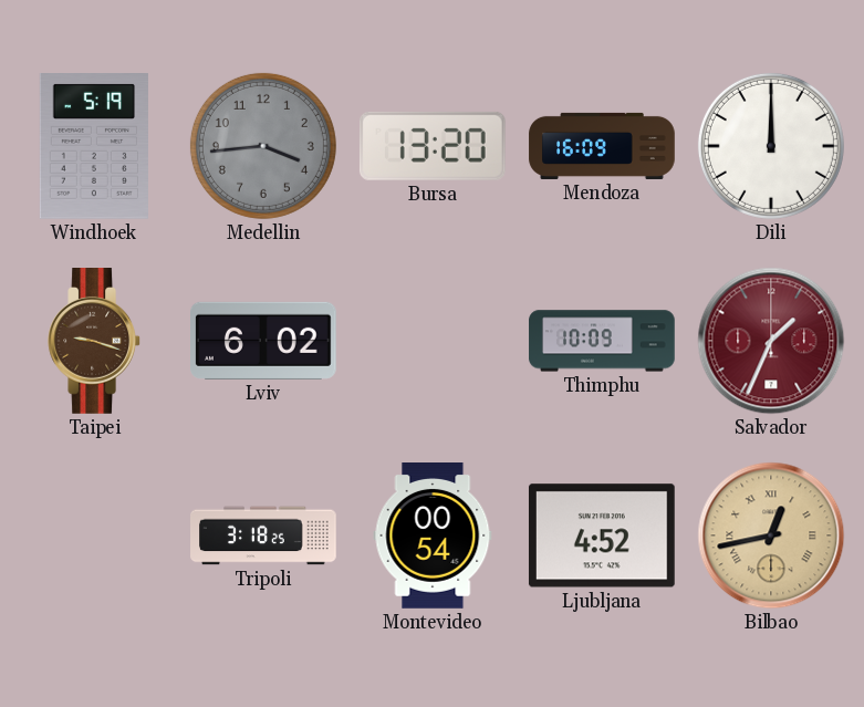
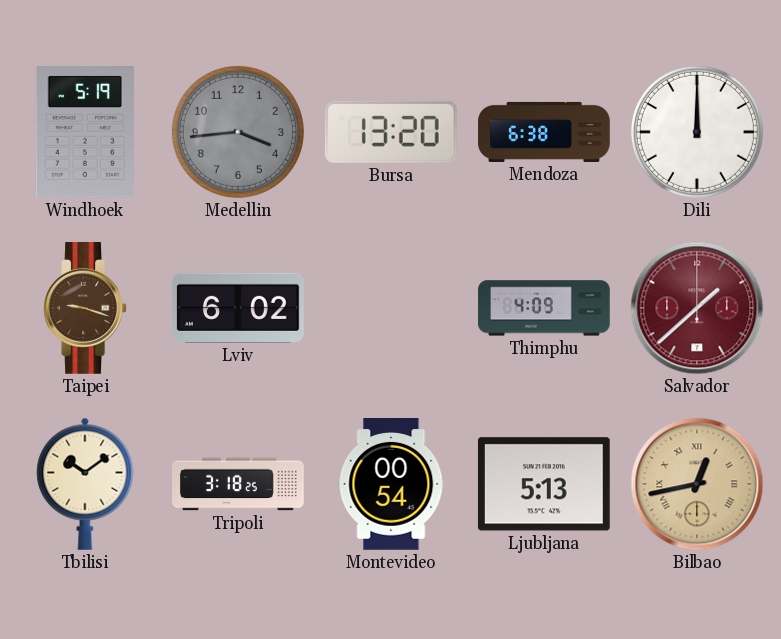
Mendoza: 16:09 -> 6:38
Thimphu: 10:09 -> 4:09
Salvador: 1:34 -> 1:38
Tbilisi: none -> 10:09
Ljubljana: 4:52 -> 5:13
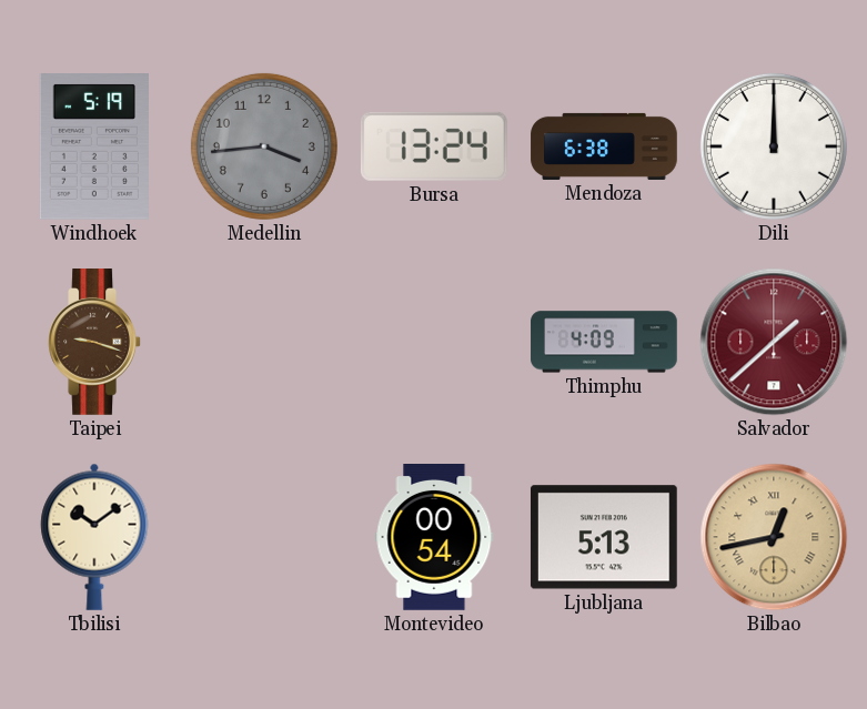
Bursa: 13:20 -> 13:24
Lviv: 6:02 -> none
Tripoli: 3:18 -> none
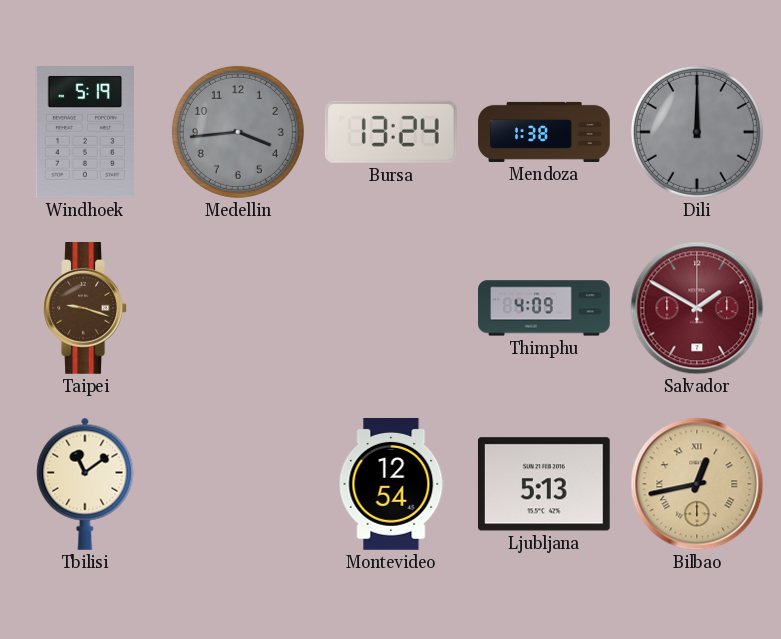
Mendoza: 6:38 -> 1:38
Dili dial: white -> grey
Salvador: 1:38 -> 1:50
Tbilisi: 10:09 -> 11:09
Montevideo: 00:54 -> 12:54
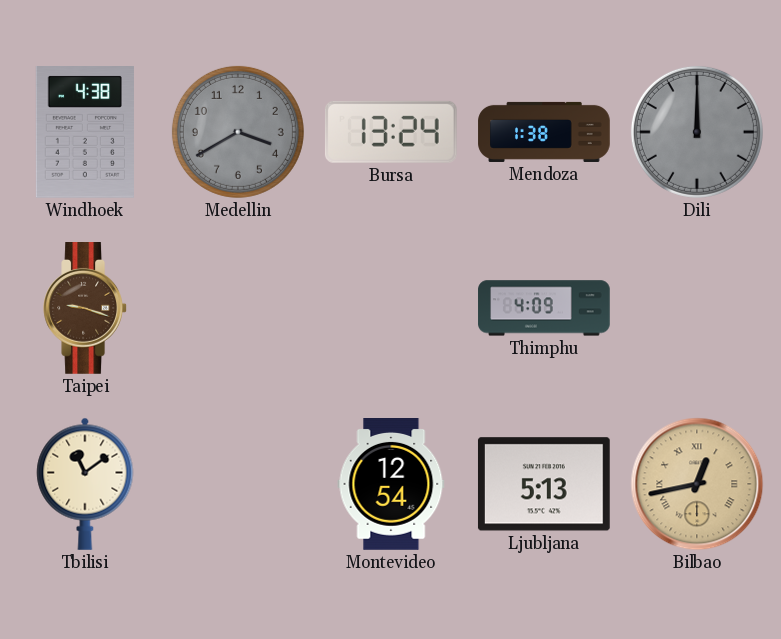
Windhoek: 5:19 -> 4:38
Medellin: 3:44 -> 3:40
Salvador: 1:50 -> none
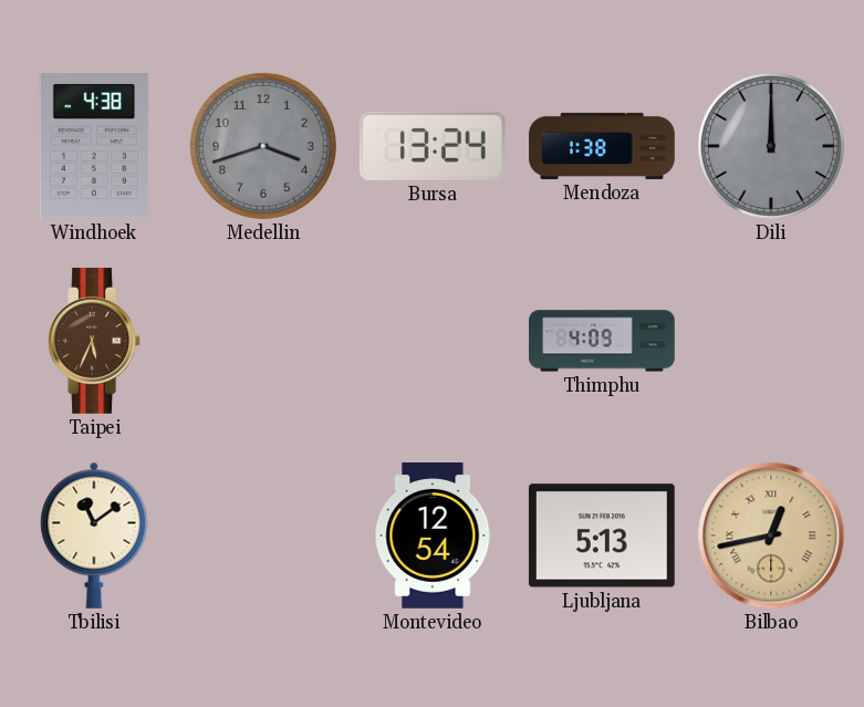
Medellin: 3:40 -> 3:42
Taipei: 9:18 -> 5:34
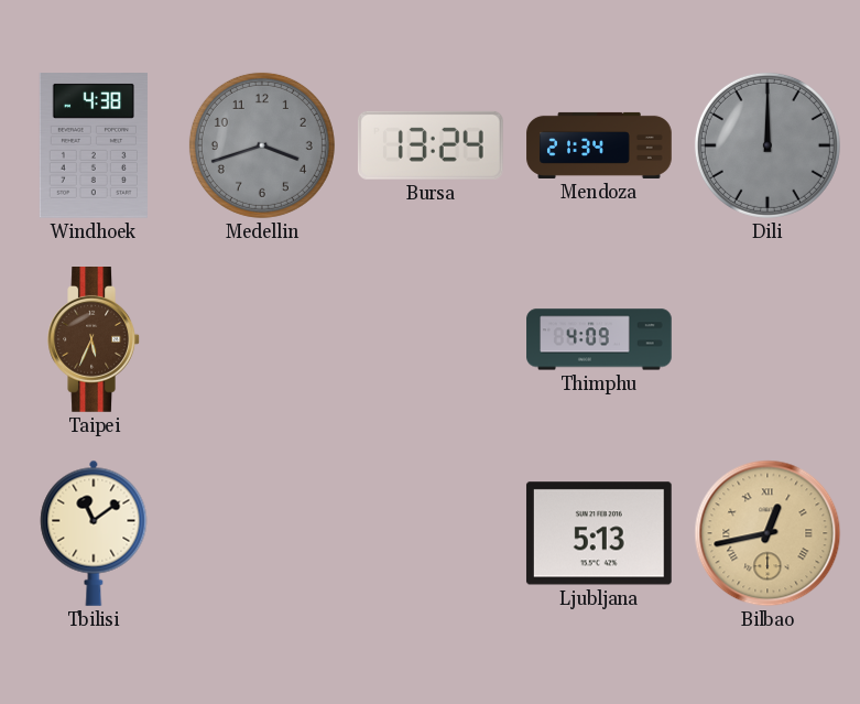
Mendoza: 1:38 -> 21:34
Montevideo: 12:54 -> none
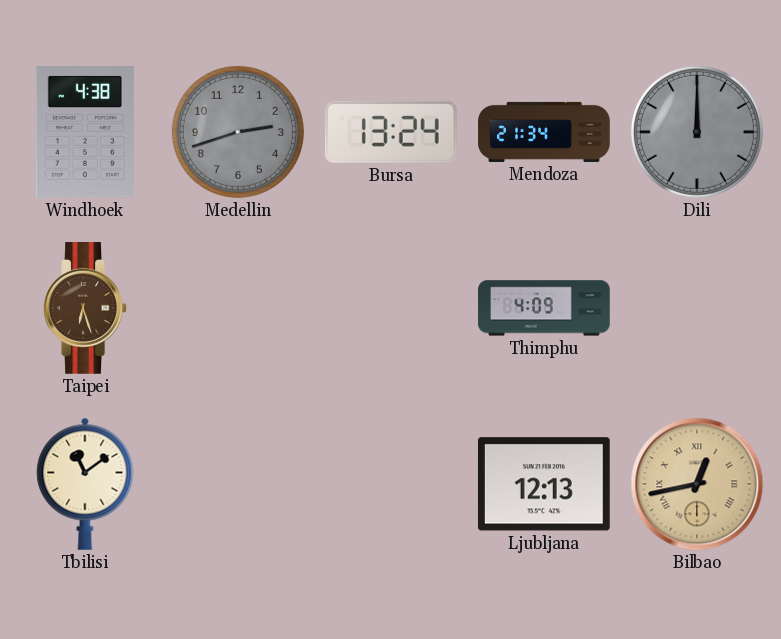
Medellin: 3:42 -> 2:42
Taipei: 5:34 -> 6:27
Ljubljana: 5:13 -> 12:13
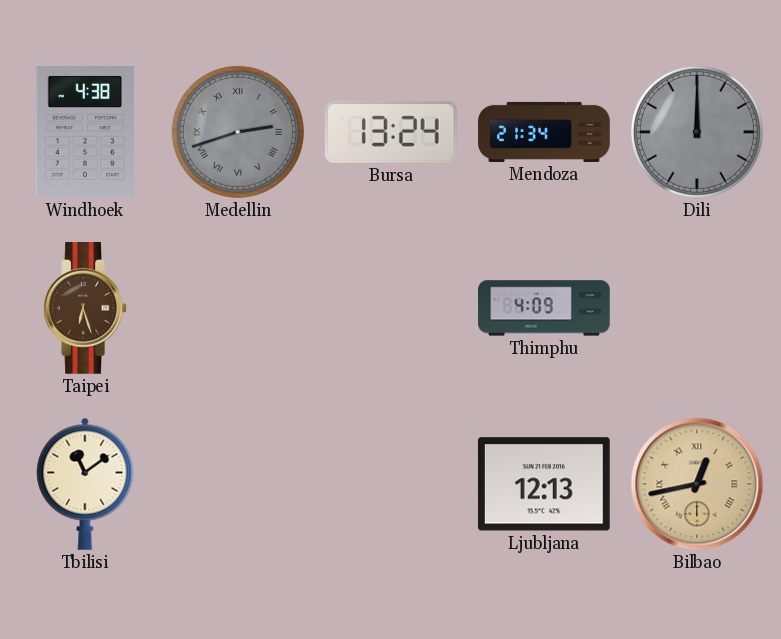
Medellin numerals: Arabic -> Roman
